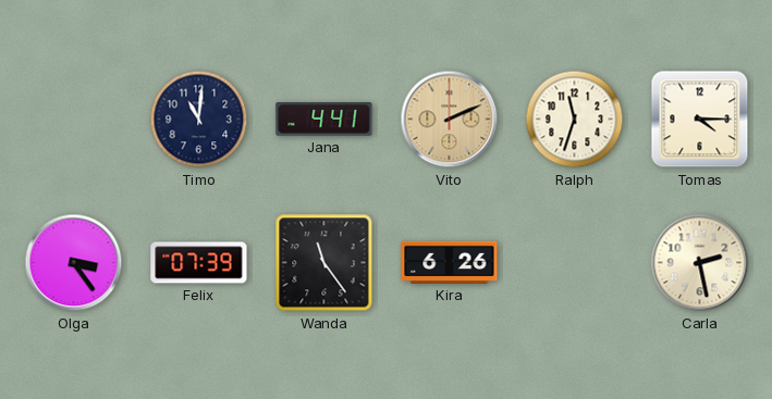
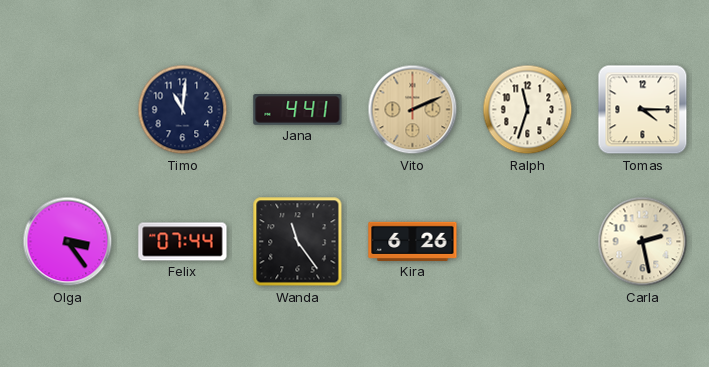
Felix: 07:39 -> 07:44
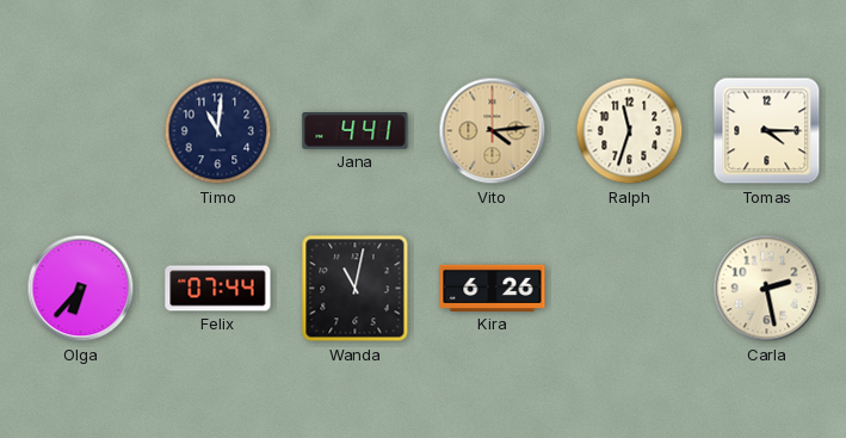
Vito: 2:11 -> 4:14
Olga: 3:24 -> 6:37
Wanda: 11:24 -> 11:02
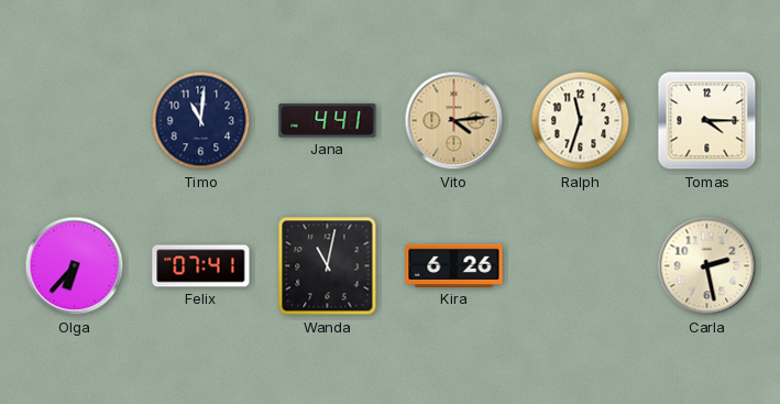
Felix: 07:44 -> 07:41
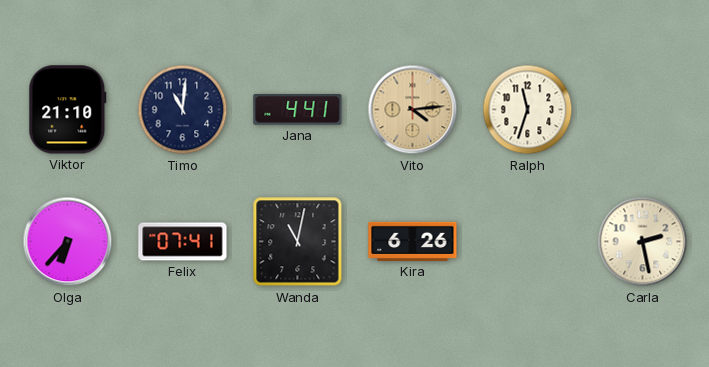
Viktor: none -> 21:10
Tomas: 4:15 -> none
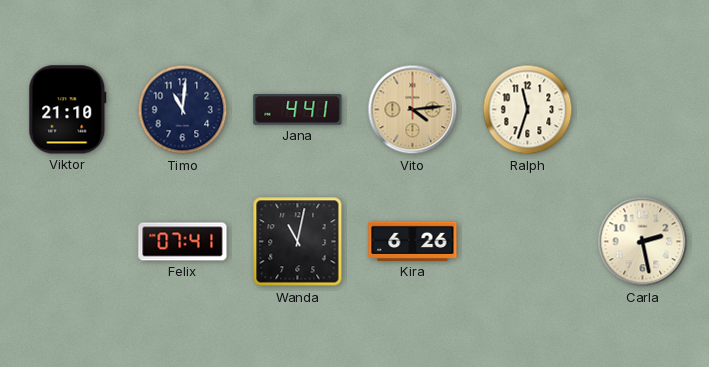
Olga: 6:37 -> none
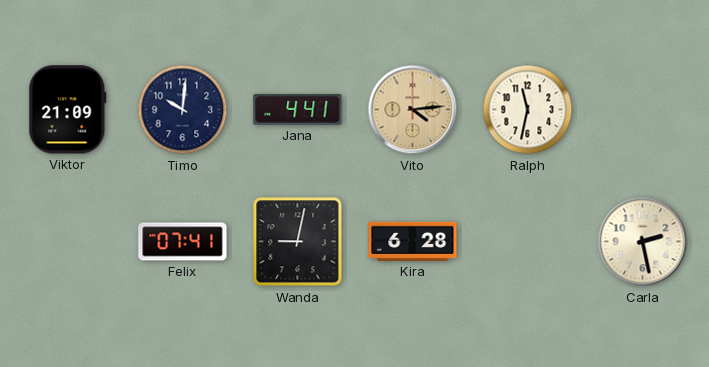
Viktor: 21:10 -> 21:09
Timo: 11:01 -> 10:01
Ralph: 11:33 -> 11:32
Wanda: 11:02 -> 9:02
Kira: 6:26 -> 6:28
